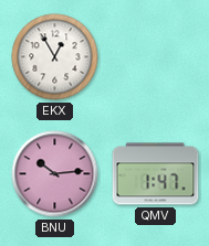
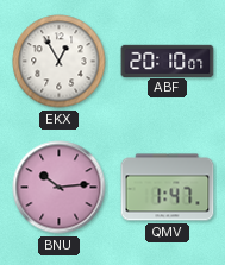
ABF: none -> 20:10
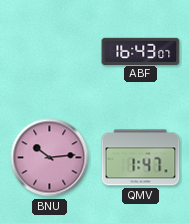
EKX: 12:55 -> none
ABF: 20:10 -> 16:43
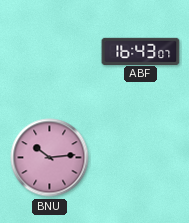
QMV: 1:47 -> none
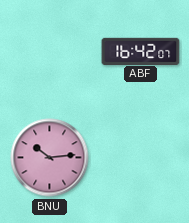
ABF: 16:43 -> 16:42
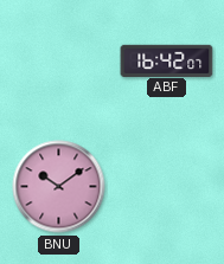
BNU: 10:14 -> 10:09
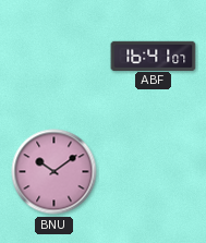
ABF: 16:42 -> 16:41
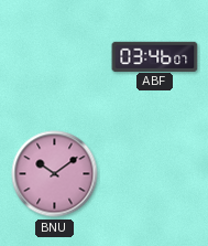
ABF: 16:41 -> 03:46
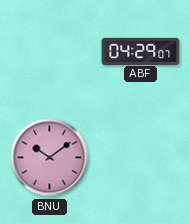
ABF: 03:46 -> 04:29
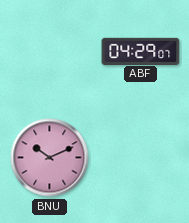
BNU: 10:09 -> 10:11
